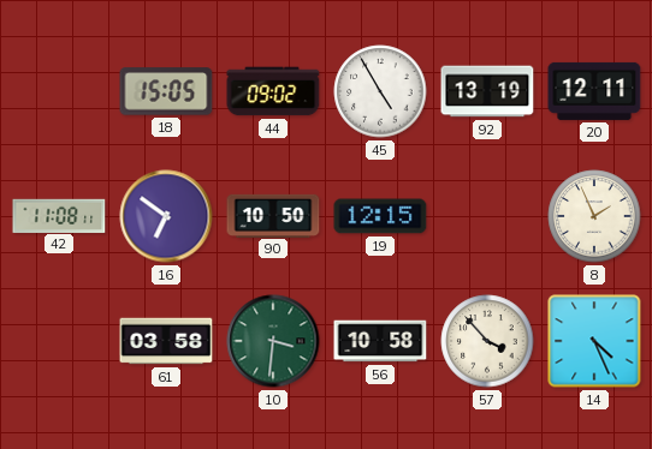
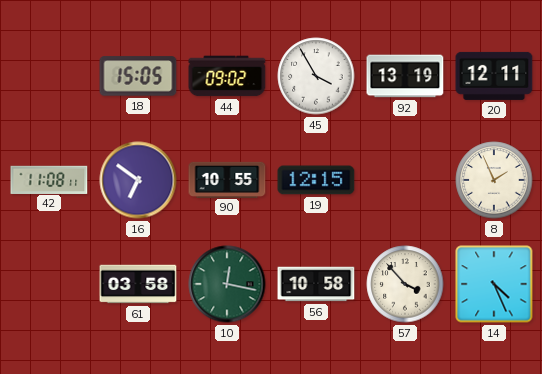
45: 4:55 -> 3:55
90: 10:50 -> 10:55
10: 3:31 -> 12:17
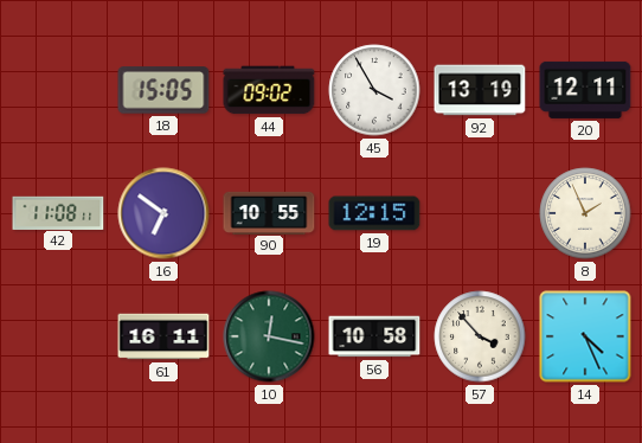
61: 03:58 -> 16:11
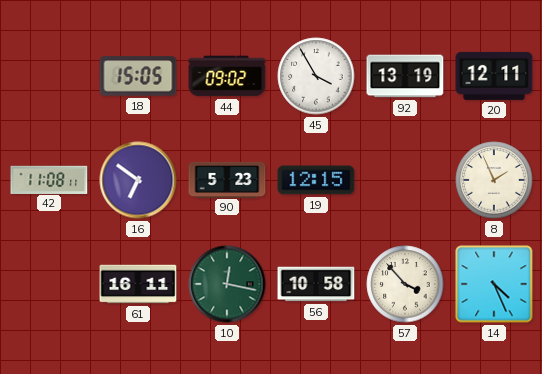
90: 10:55 -> 5:23
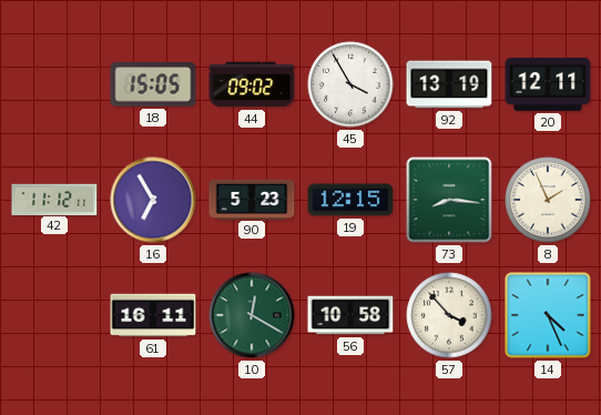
42: 11:08 -> 11:12
16: 6:51 -> 6:55
73: none -> 8:16
10: 12:17 -> 12:20
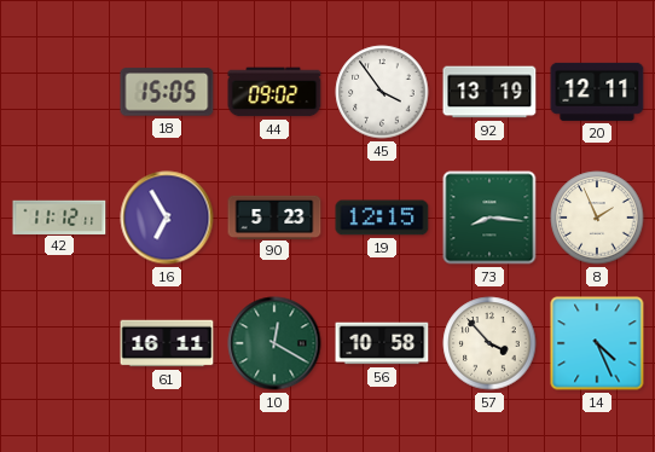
45: 3:55 -> 3:54
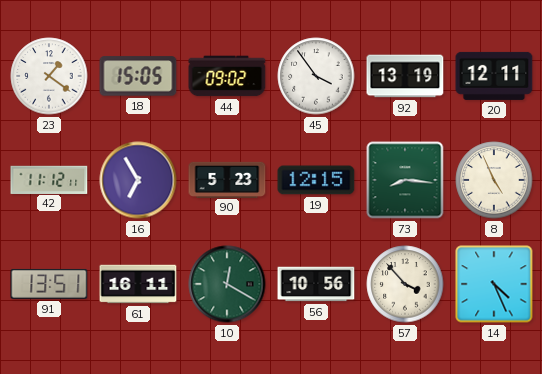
23: none -> 1:21
8: 1:56 -> 4:56
91: none -> 13:51
56: 10:58 -> 10:56
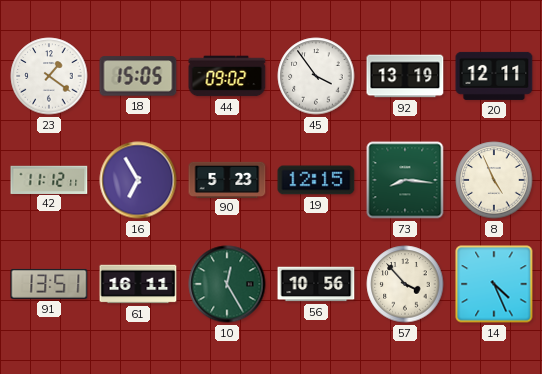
10: 12:20 -> 12:25
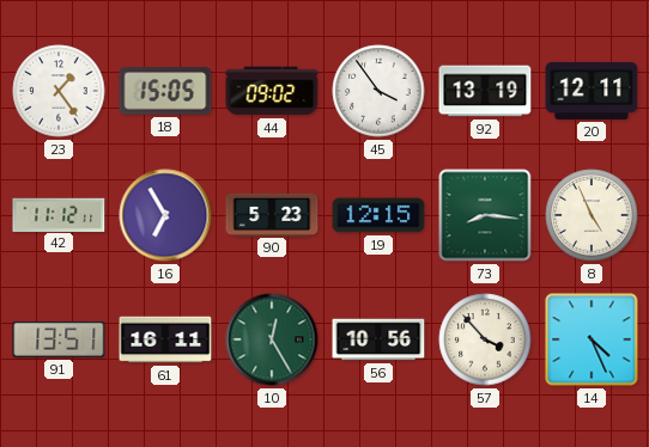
23: 1:21 -> 1:24
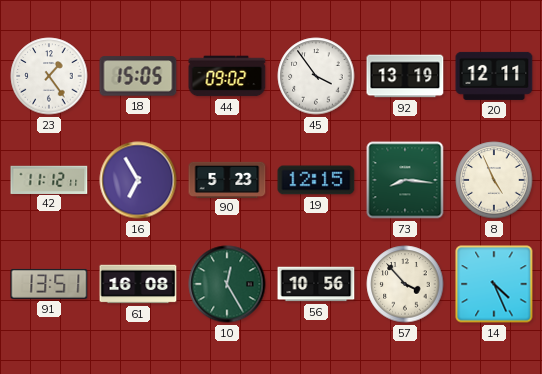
61: 16:11 -> 16:08
